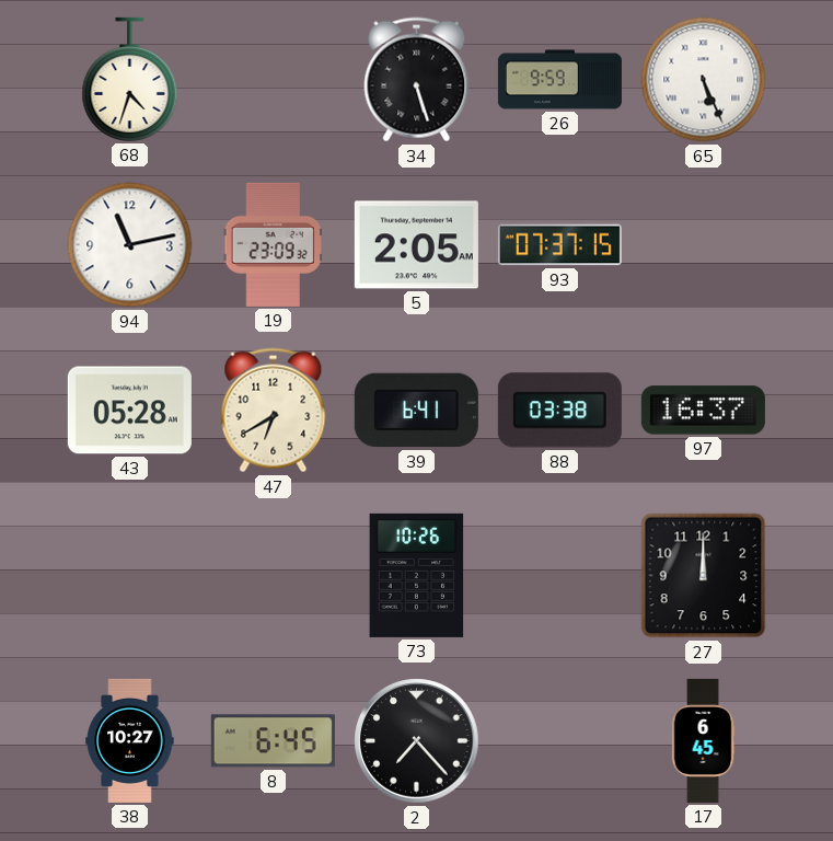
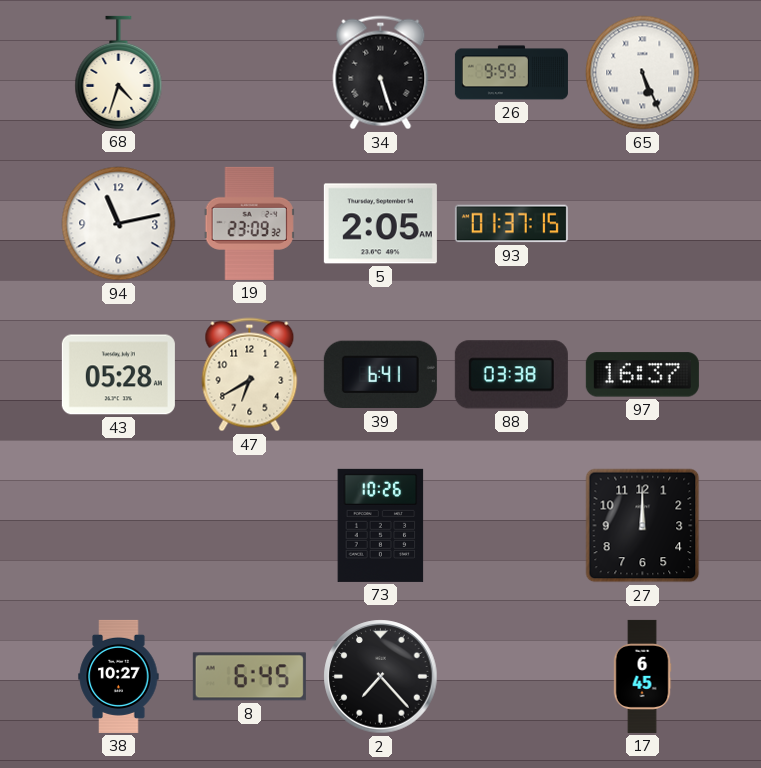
93: 07:37 -> 01:37
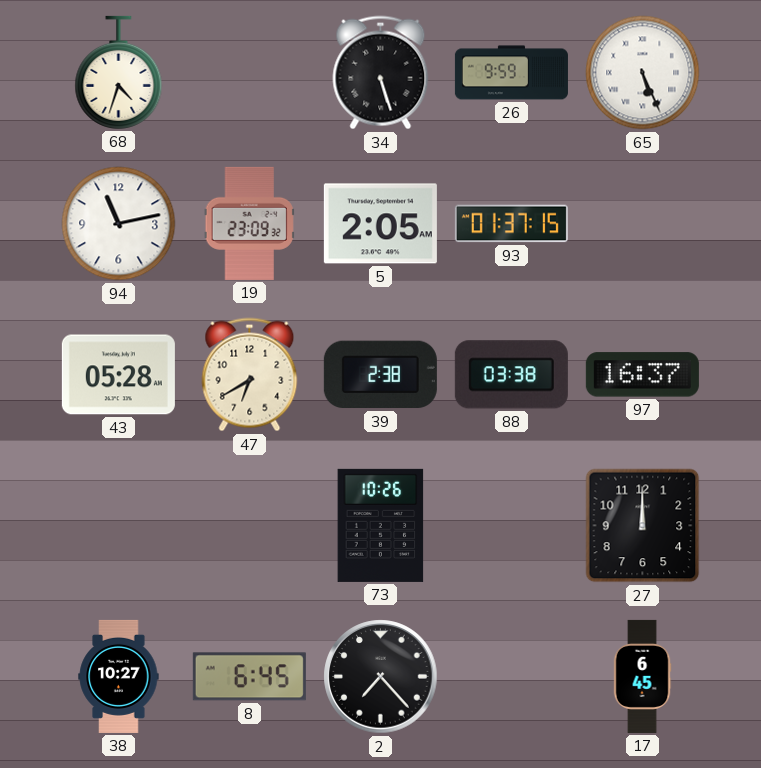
39: 6:41 -> 2:38
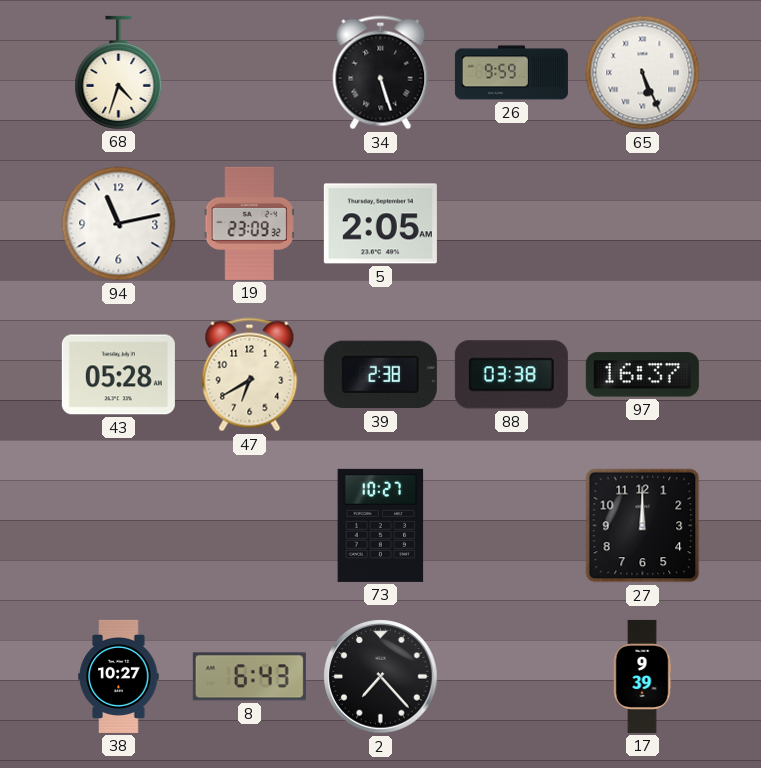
93: 01:37 -> none
73: 10:26 -> 10:27
8: 6:45 -> 6:43
17: 6:45 -> 9:39
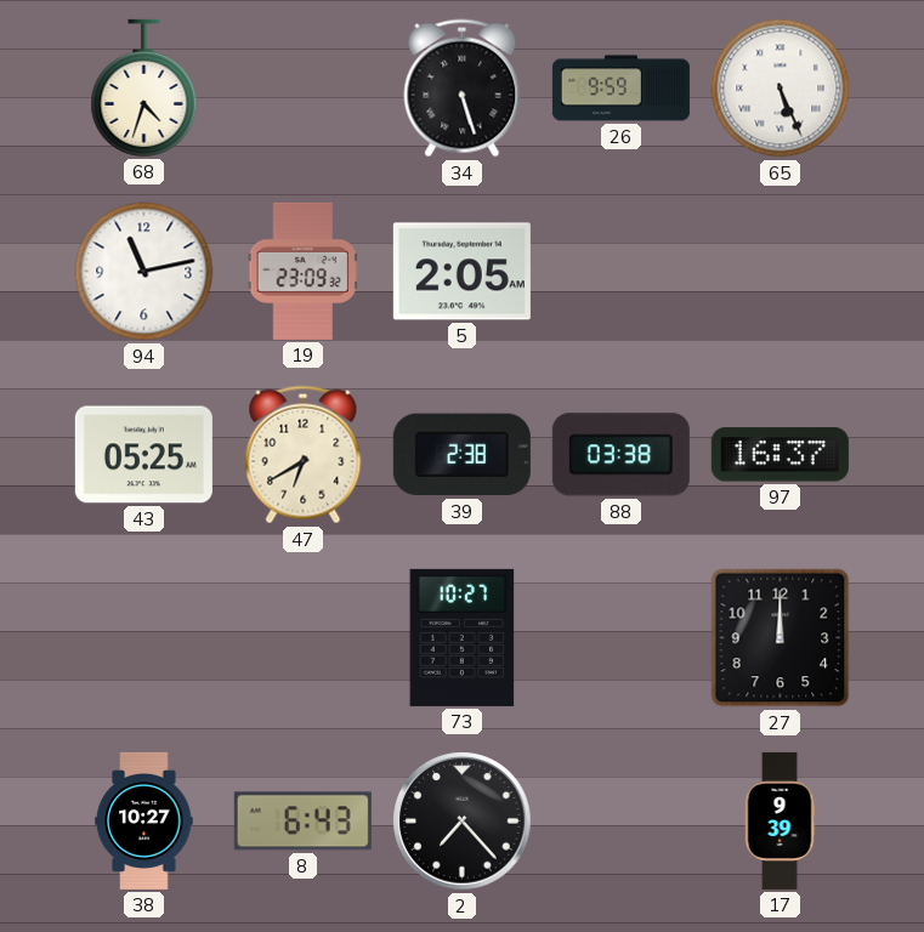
43: 05:28 -> 05:25
